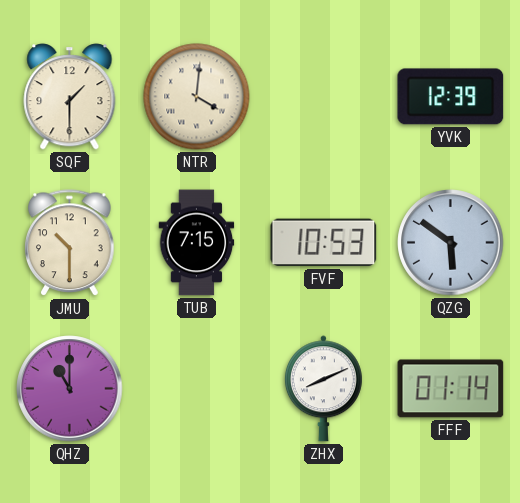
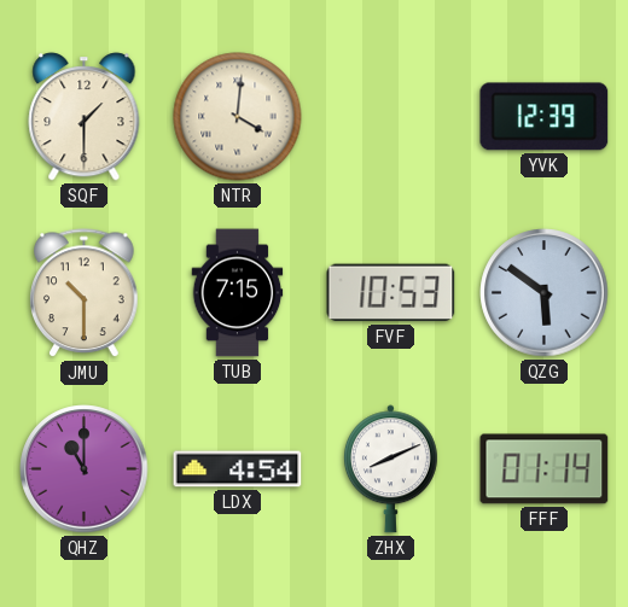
LDX: none -> 4:54
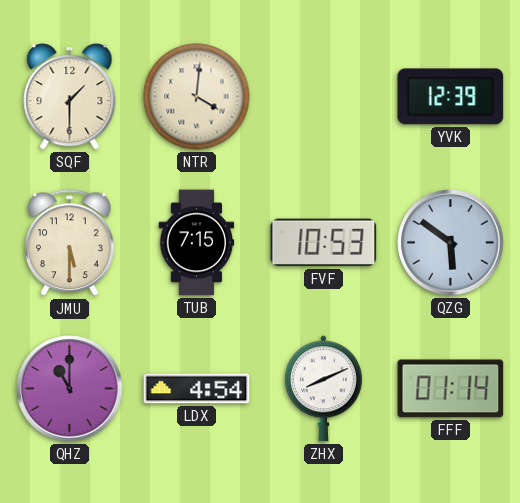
JMU: 10:30 -> 5:30
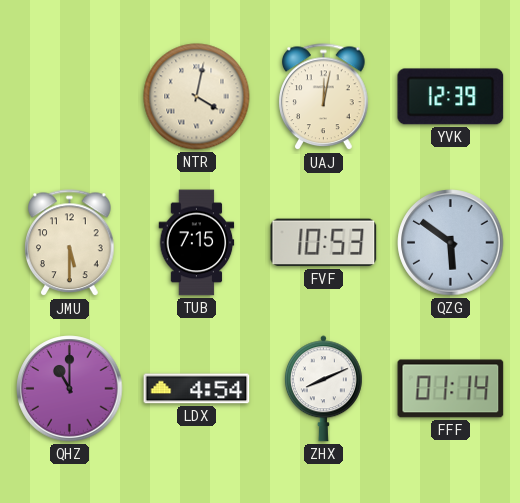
SQF: 1:30 -> none
NTR: 4:01 -> 4:02
UAJ: none -> 12:02
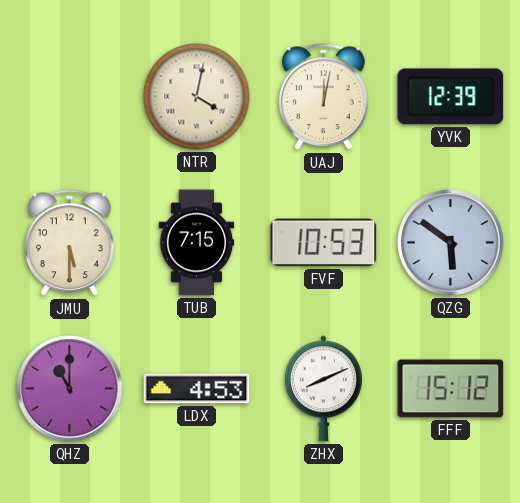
LDX: 4:54 -> 4:53
FFF: 01:14 -> 15:12
